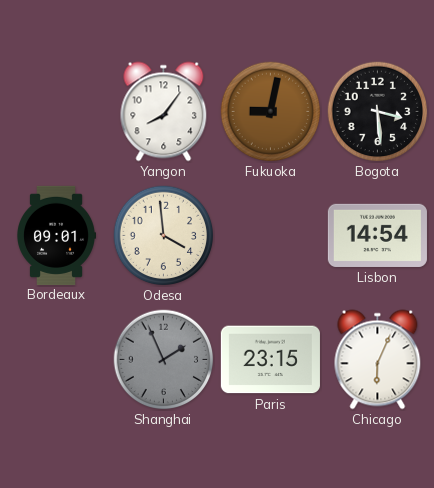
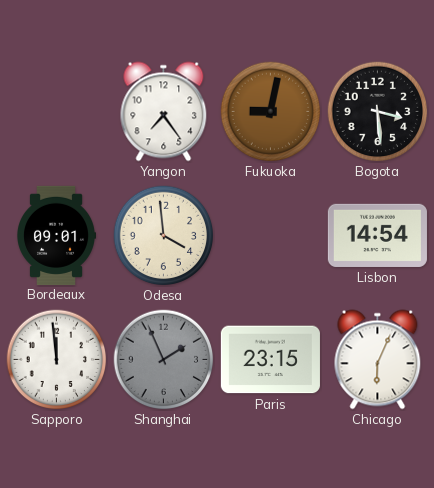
Yangon: 8:06 -> 7:24
Sapporo: none -> 11:59
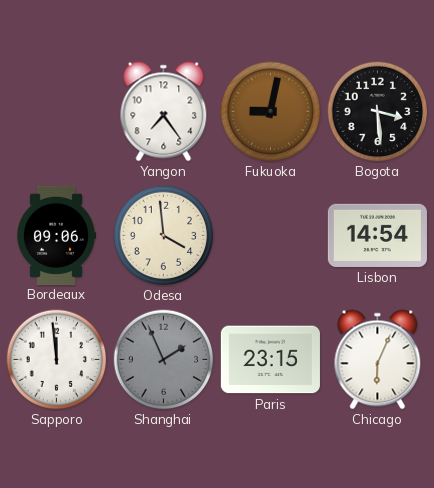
Bordeaux: 09:01 -> 09:06
